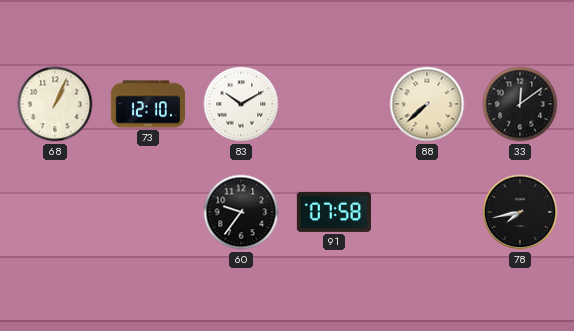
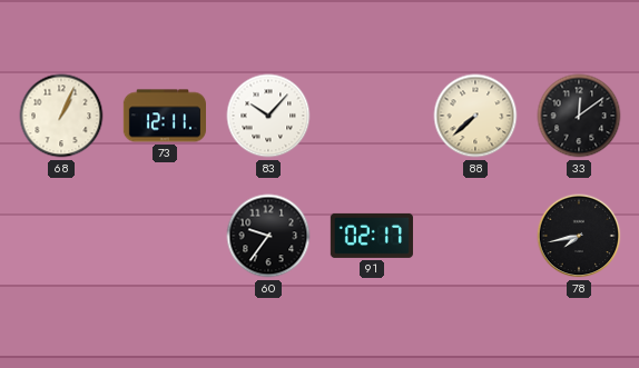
73: 12:10 -> 12:11
83: 10:10 -> 10:07
91: 07:58 -> 02:17
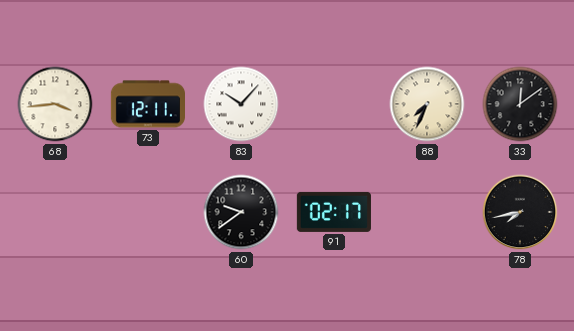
68: 1:04 -> 3:44
88: 7:38 -> 7:34
60: 9:36 -> 9:39
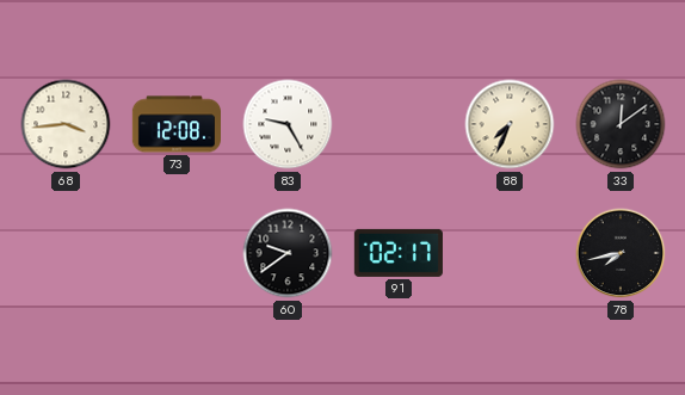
73: 12:11 -> 12:08
83: 10:07 -> 9:25
